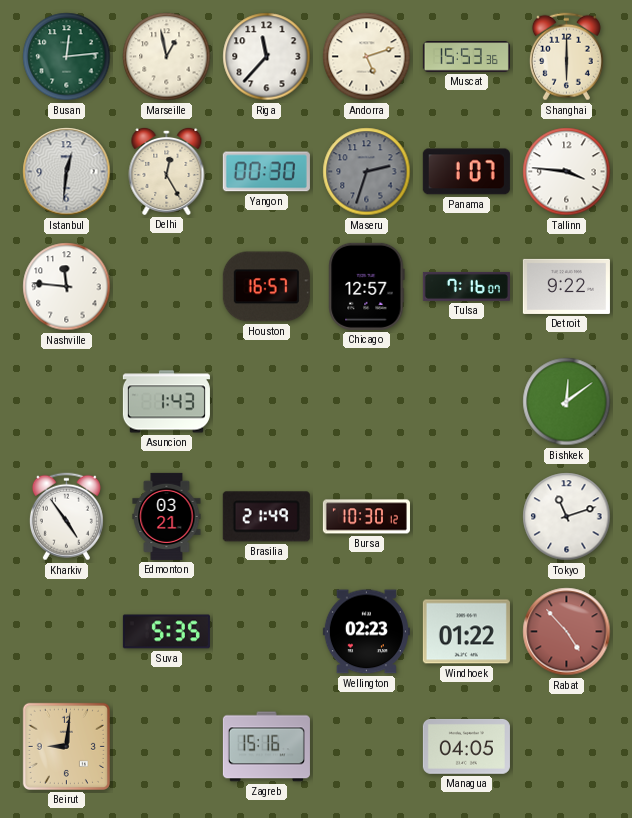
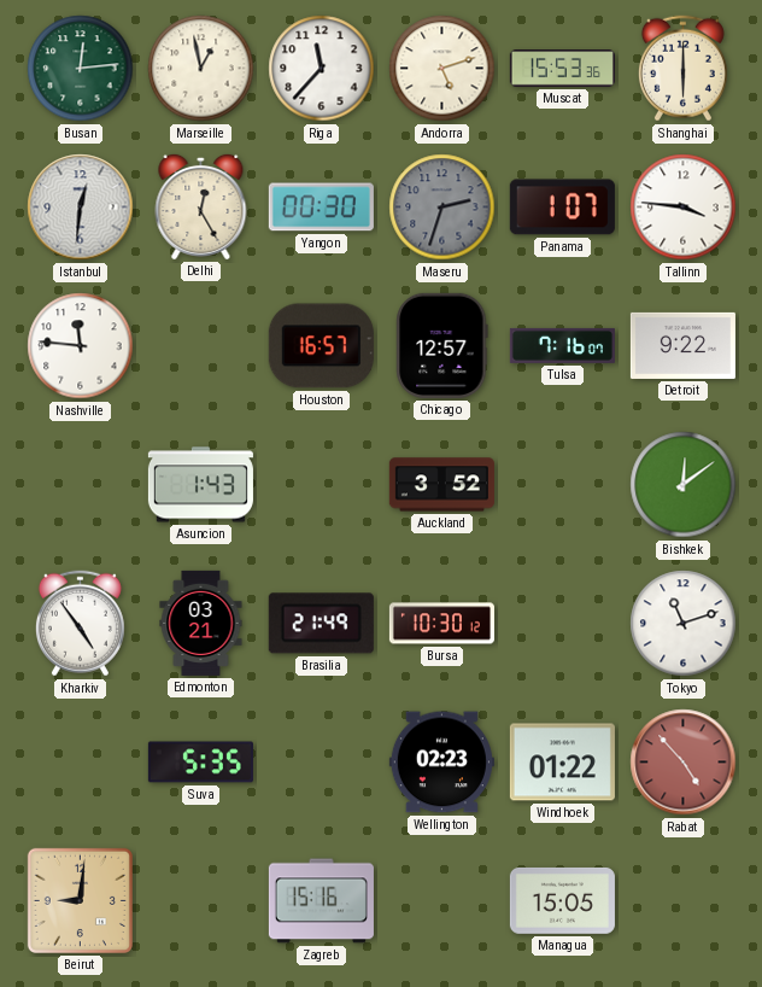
Auckland: none -> 3:52
Managua: 04:05 -> 15:05
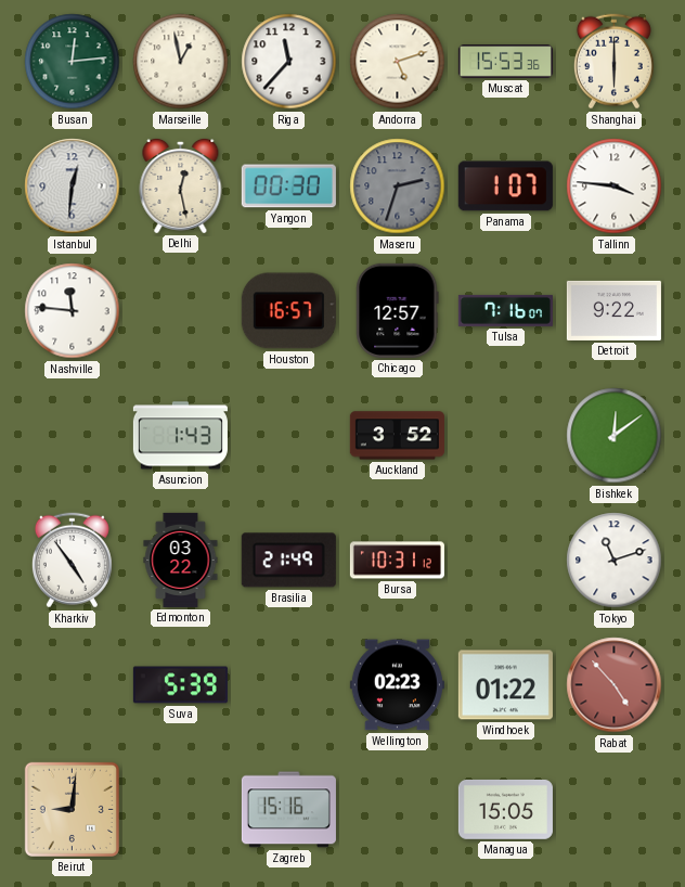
Delhi: 12:25 -> 12:28
Edmonton: 03:21 -> 03:22
Bursa: 10:30 -> 10:31
Suva: 5:35 -> 5:39
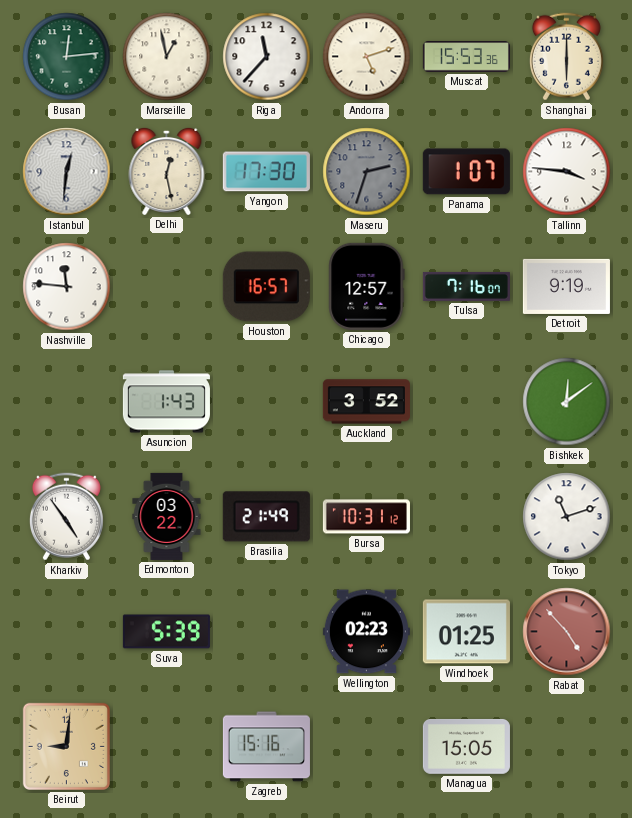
Yangon: 00:30 -> 17:30
Detroit: 9:22 -> 9:19
Windhoek: 01:22 -> 01:25
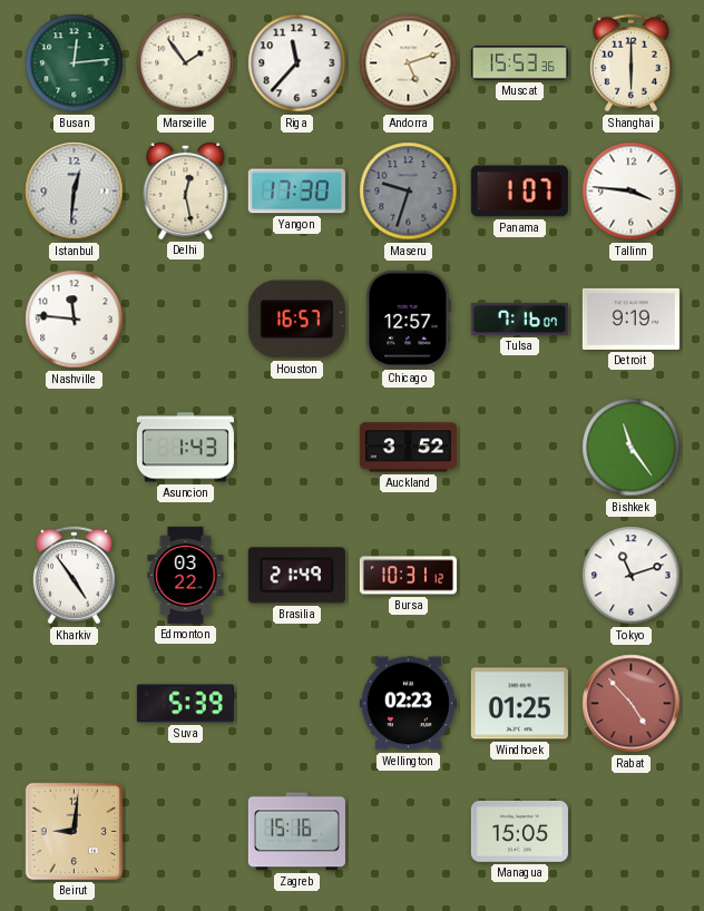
Marseille: 12:58 -> 1:54
Maseru: 2:33 -> 9:33
Bishkek: 12:09 -> 11:24
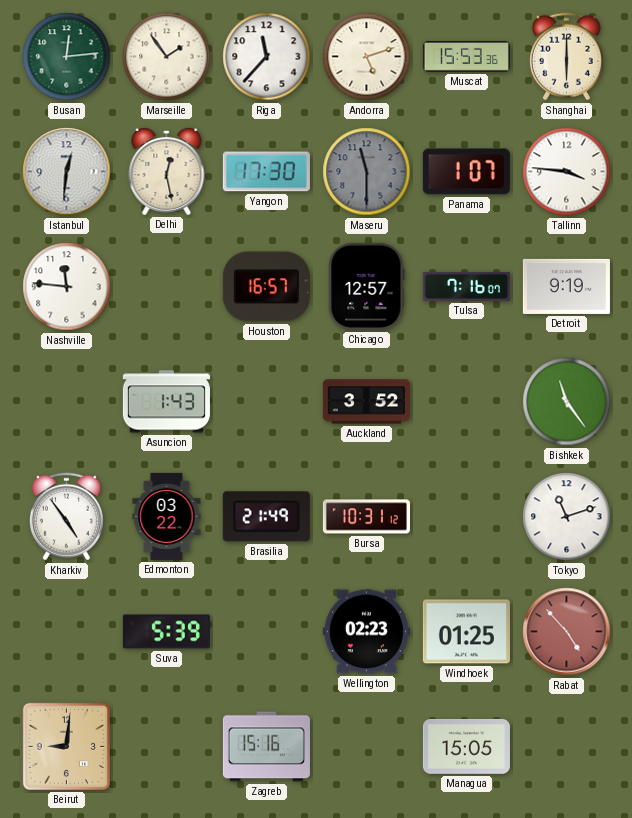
Maseru: 9:33 -> 11:30
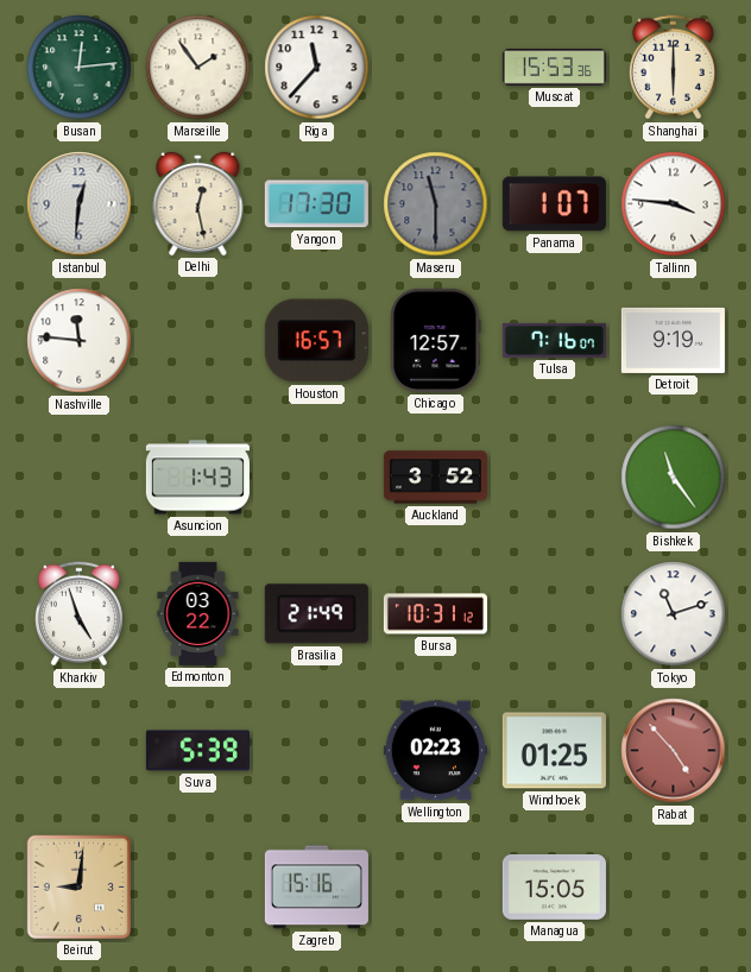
Andorra: 5:12 -> none
Kharkiv: 4:54 -> 4:57
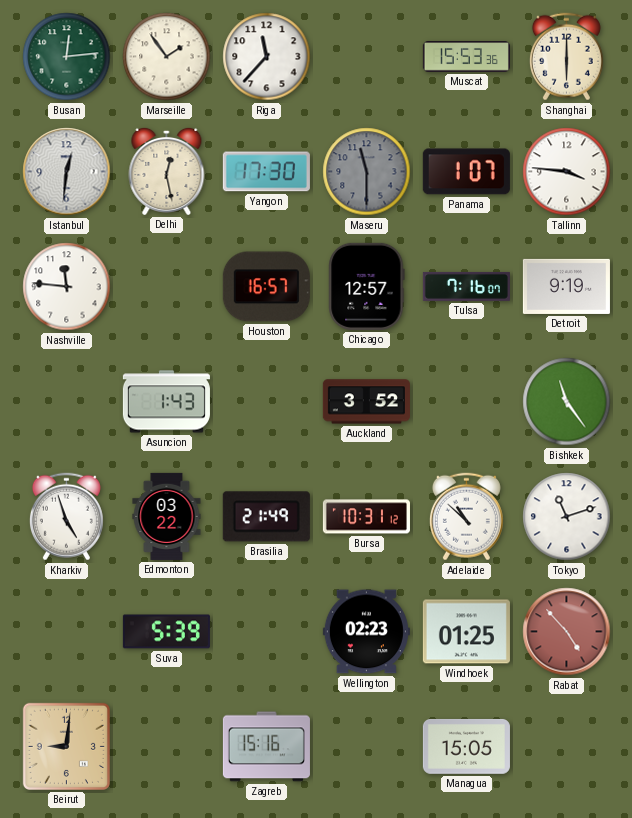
Adelaide: none -> 10:52
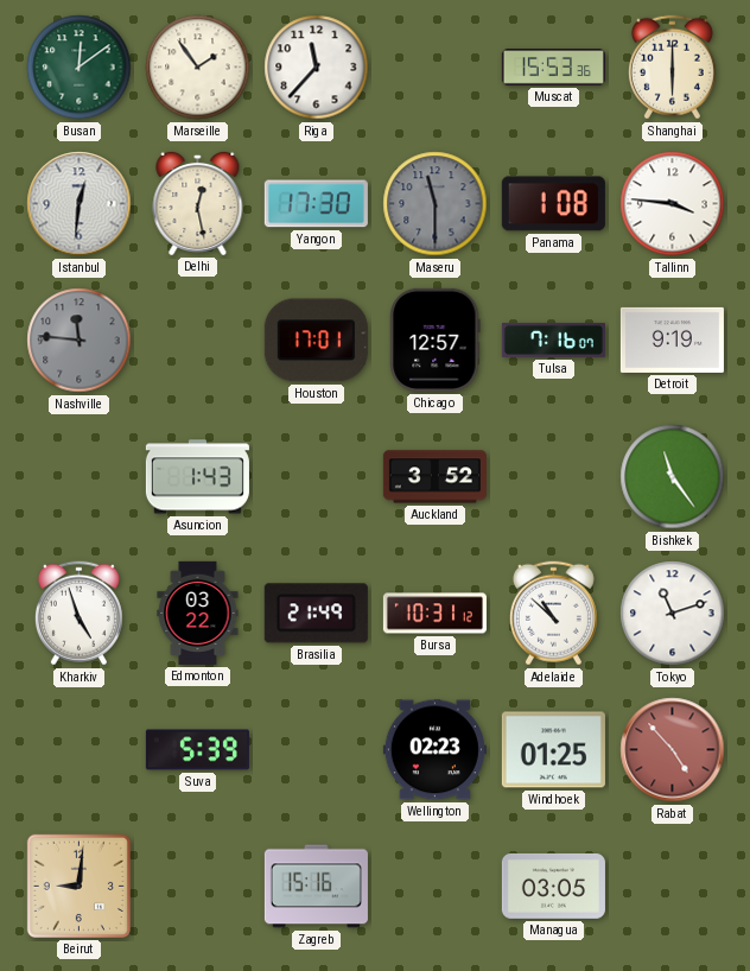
Busan: 12:14 -> 12:09
Panama: 1:07 -> 1:08
Nashville dial: white -> grey
Houston: 16:57 -> 17:01
Managua: 15:05 -> 03:05
